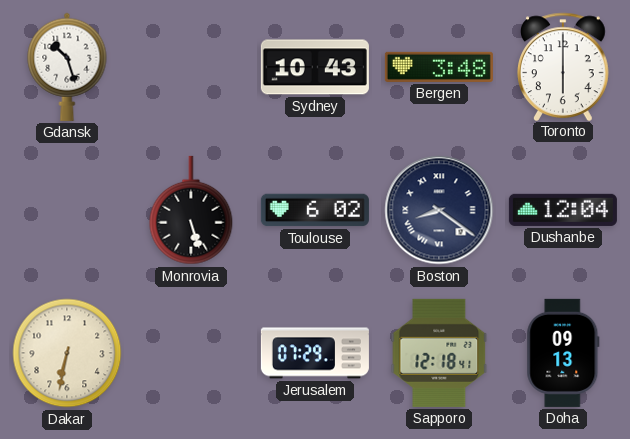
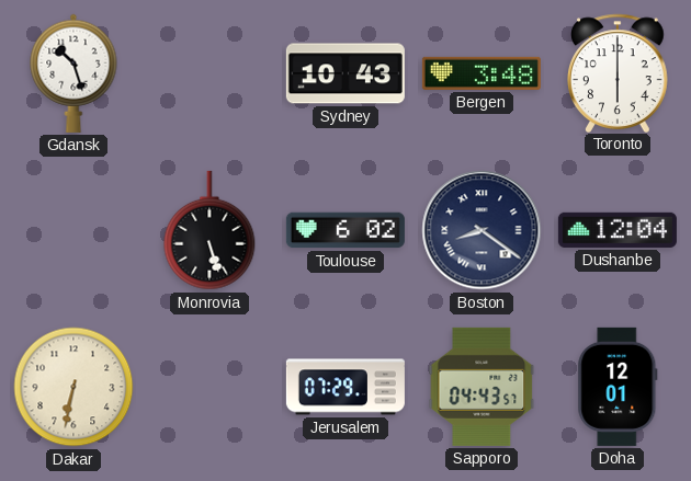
Sapporo: 12:18 -> 04:43
Doha: 09:13 -> 12:01
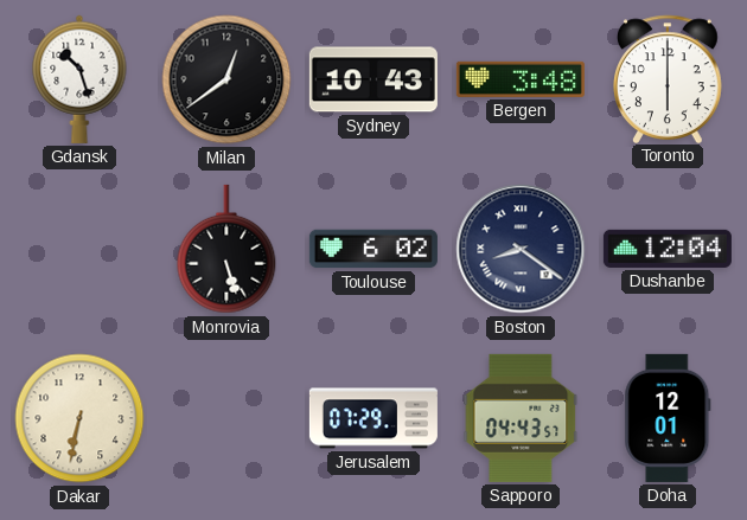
Milan: none -> 12:39
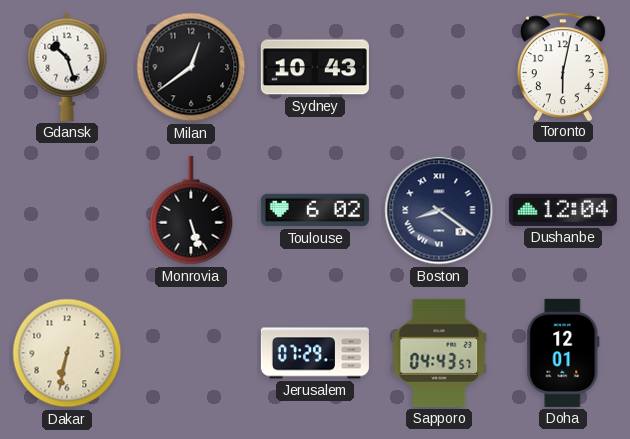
Bergen: 3:48 -> none
Toronto: 6:00 -> 6:02
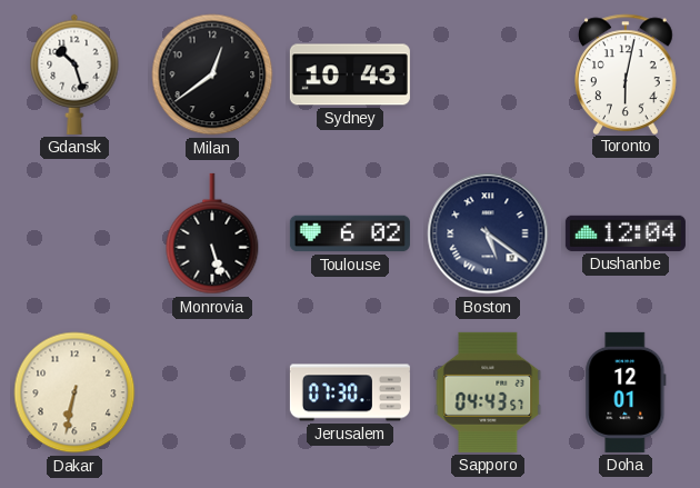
Boston: 8:21 -> 5:21
Jerusalem: 07:29 -> 07:30
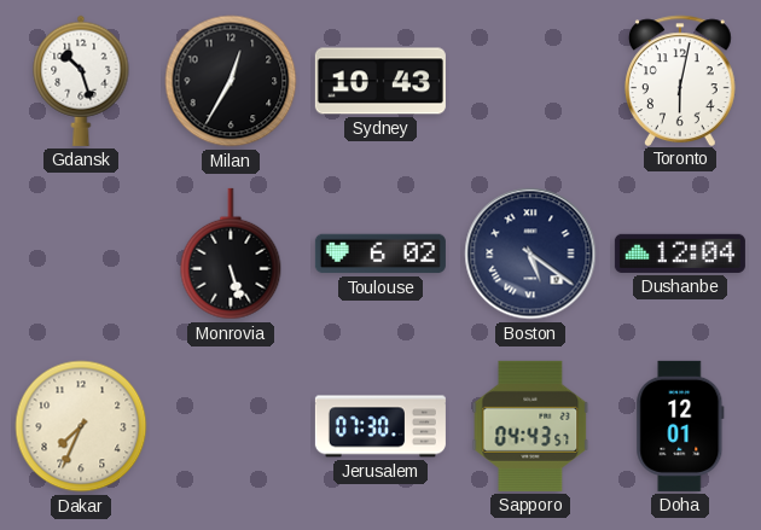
Milan: 12:39 -> 12:35
Dakar: 6:32 -> 7:34
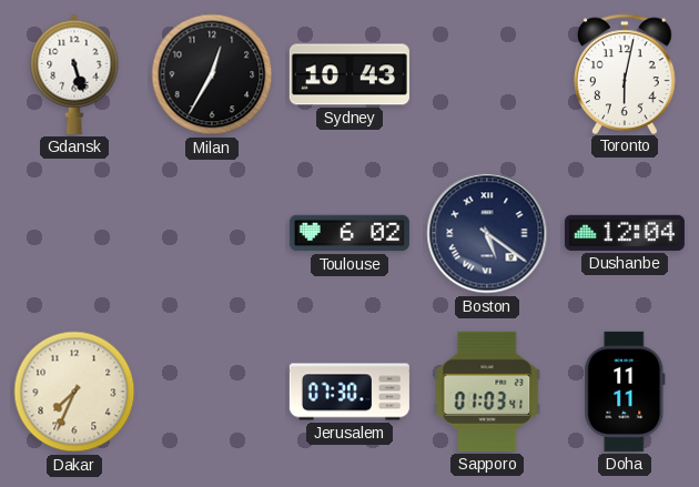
Gdansk: 10:27 -> 5:27
Monrovia: 5:27 -> none
Sapporo: 04:43 -> 01:03
Doha: 12:01 -> 11:11
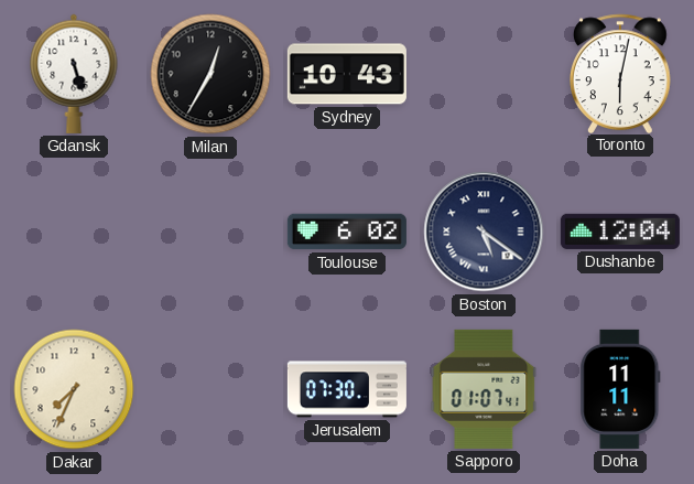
Sapporo: 01:03 -> 01:07
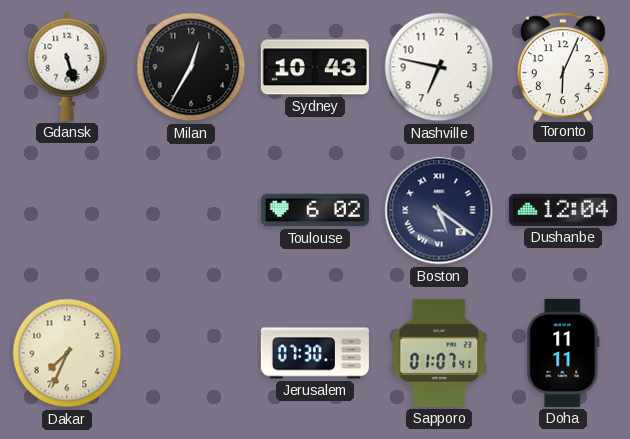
Nashville: none -> 6:47
Toronto: 6:02 -> 6:04
